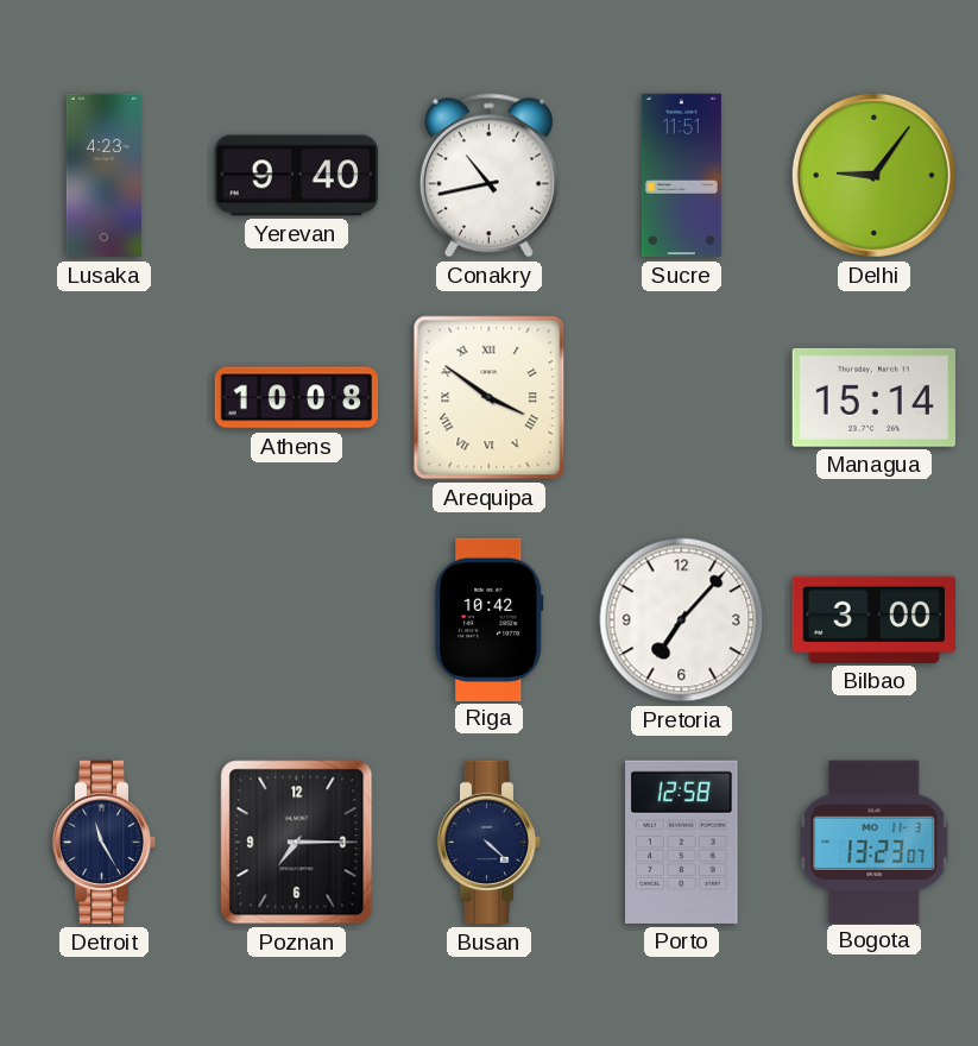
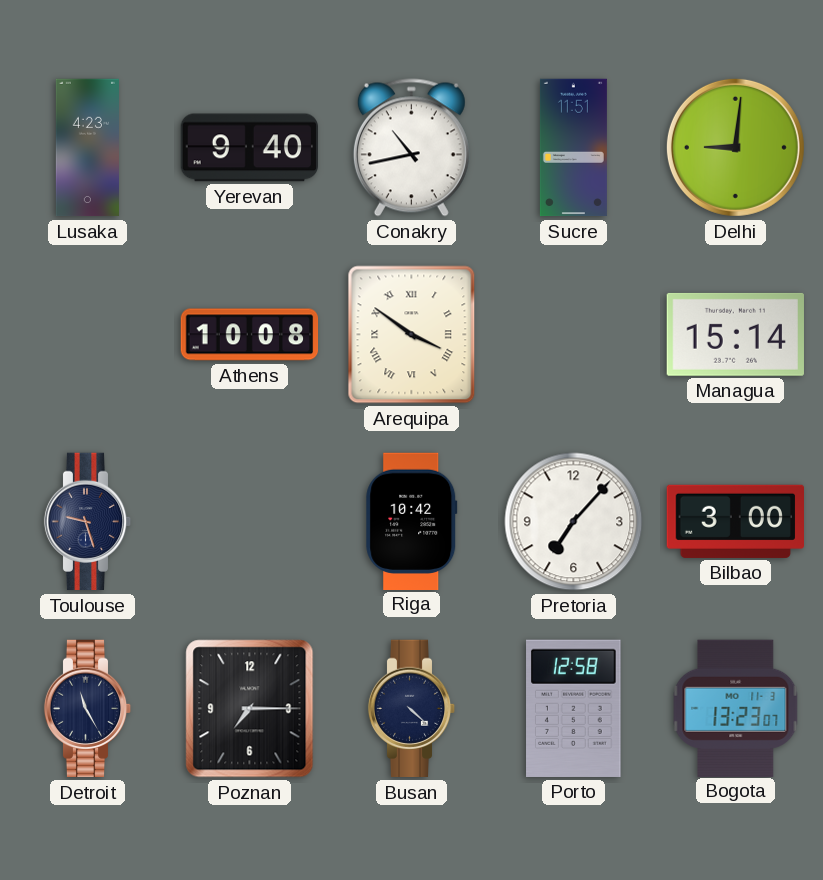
Delhi: 9:06 -> 9:01
Toulouse: none -> 9:27
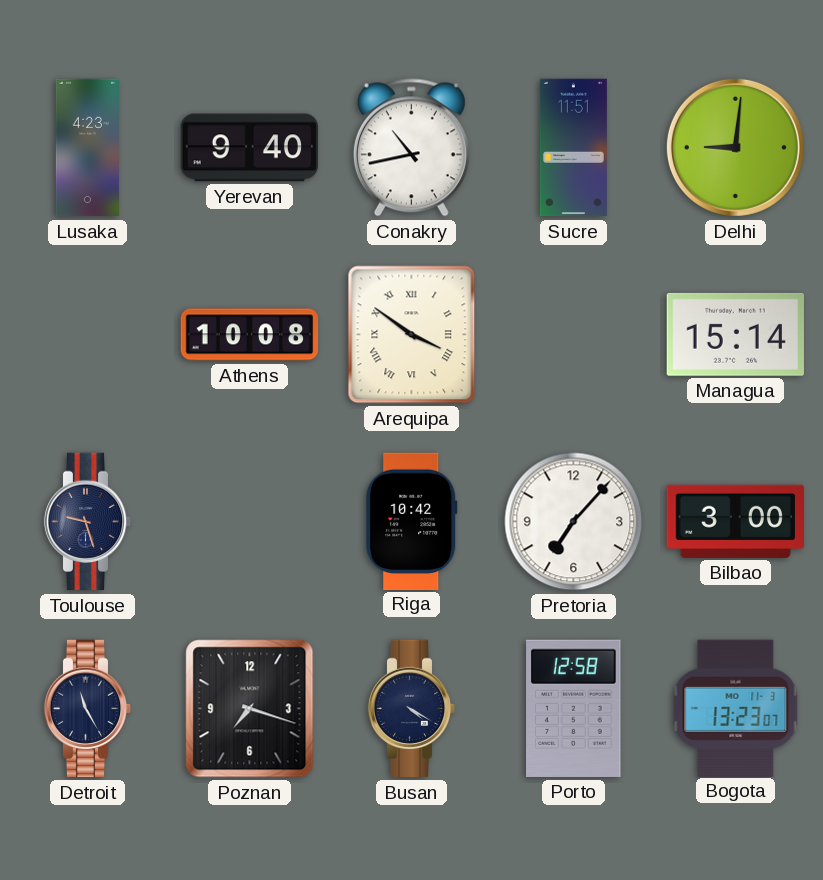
Poznan: 7:15 -> 7:18
Busan: 4:22 -> 4:20
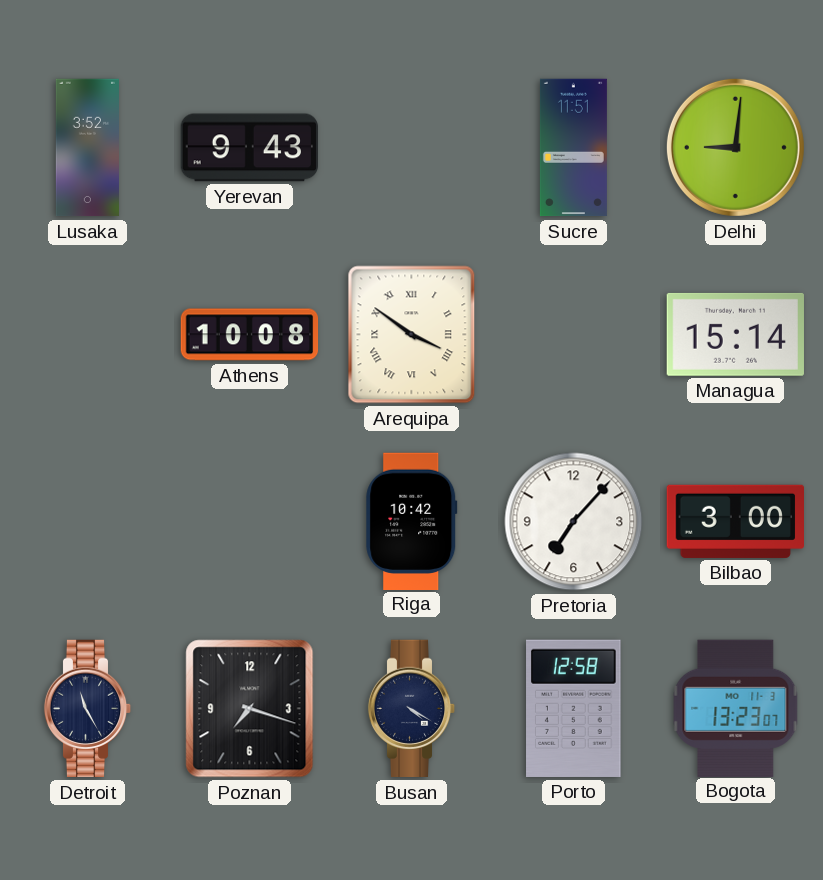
Lusaka: 4:23 -> 3:52
Yerevan: 9:40 -> 9:43
Conakry: 10:43 -> none
Toulouse: 9:27 -> none
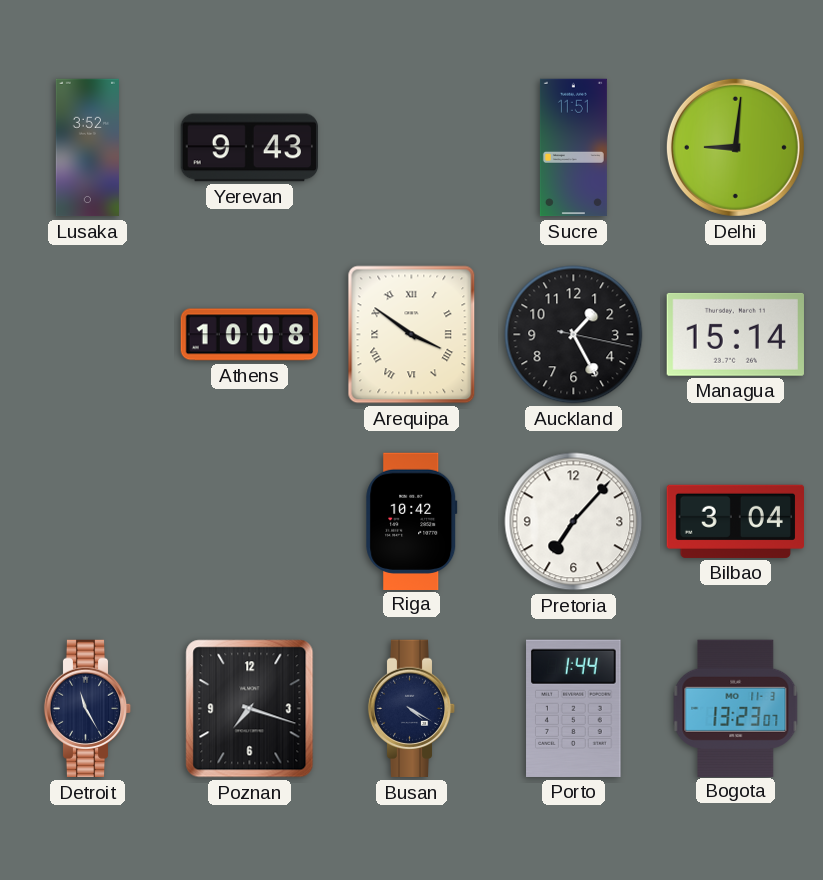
Auckland: none -> 1:25
Bilbao: 3:00 -> 3:04
Porto: 12:58 -> 1:44
